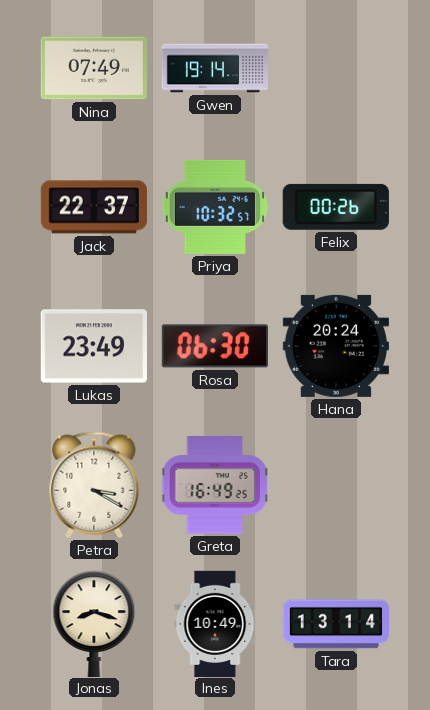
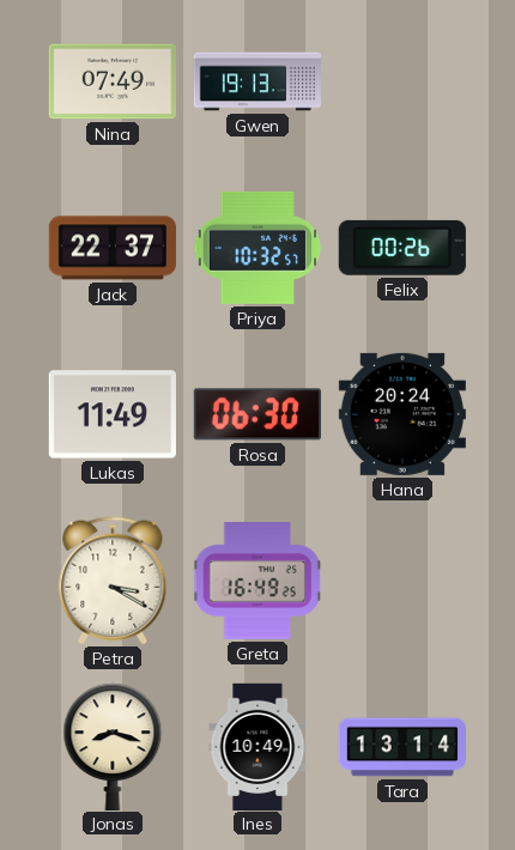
Gwen: 19:14 -> 19:13
Lukas: 23:49 -> 11:49
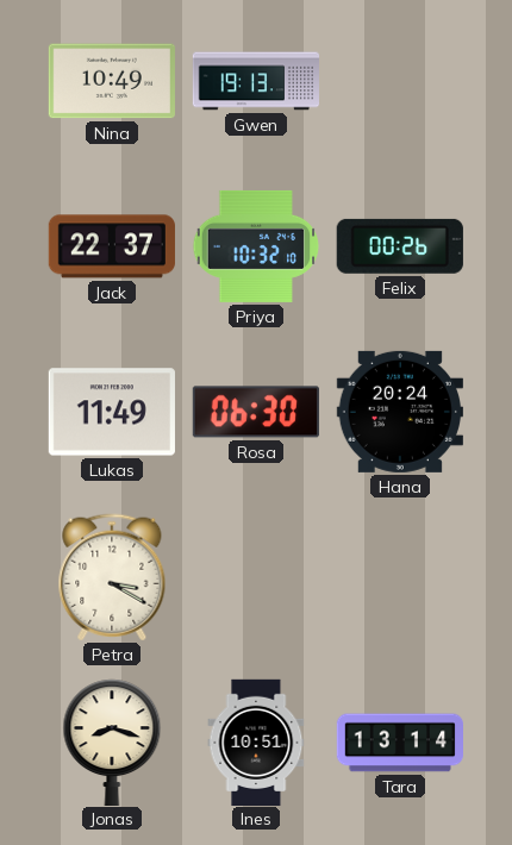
Nina: 07:49 -> 10:49
Priya: 10:32:57 -> 10:32:10
Greta: 16:49 -> none
Ines: 10:49 -> 10:51
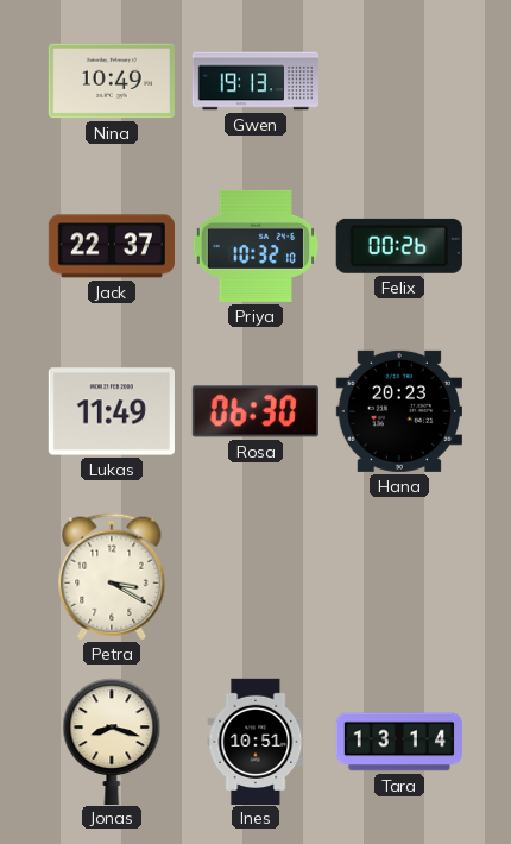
Hana: 20:24 -> 20:23
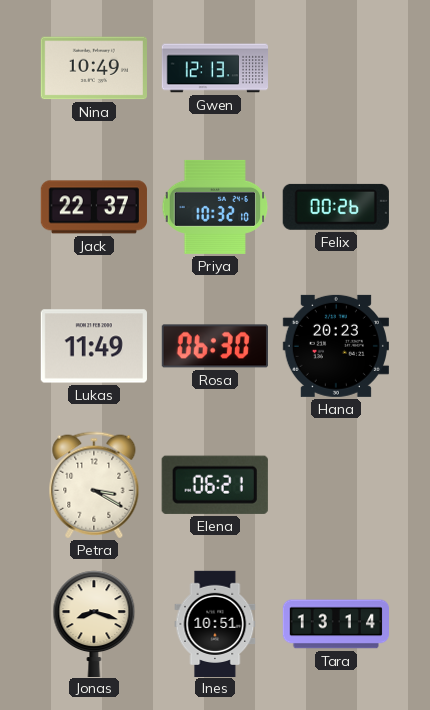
Gwen: 19:13 -> 12:13
Elena: none -> 06:21
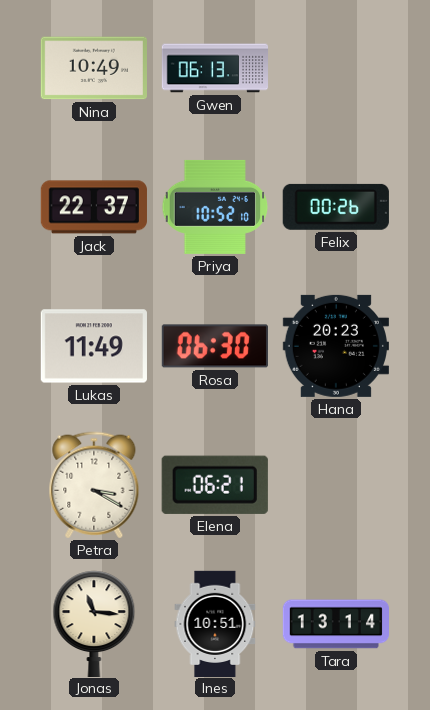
Gwen: 12:13 -> 06:13
Priya: 10:32 -> 10:52
Jonas: 8:18 -> 11:16
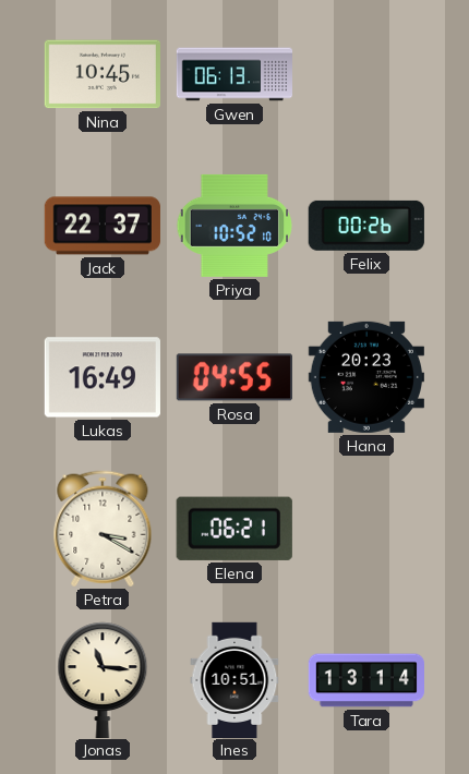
Nina: 10:49 -> 10:45
Lukas: 11:49 -> 16:49
Rosa: 06:30 -> 04:55
